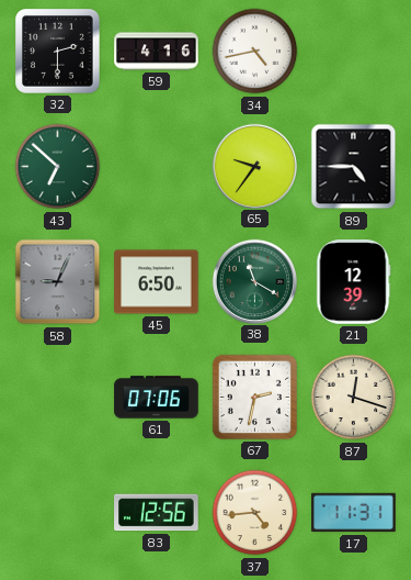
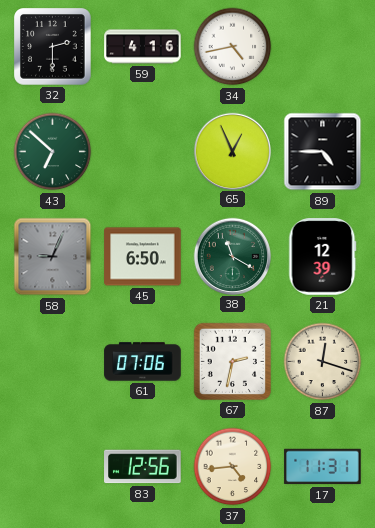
65: 9:36 -> 12:56
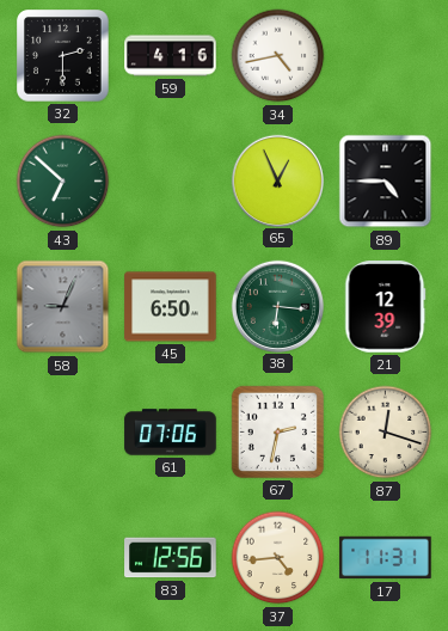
38: 11:20 -> 6:16
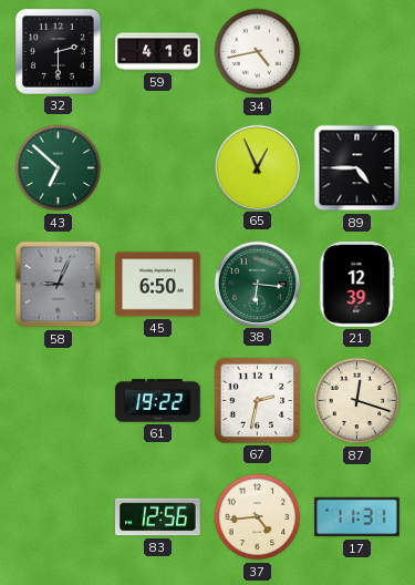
61: 07:06 -> 19:22
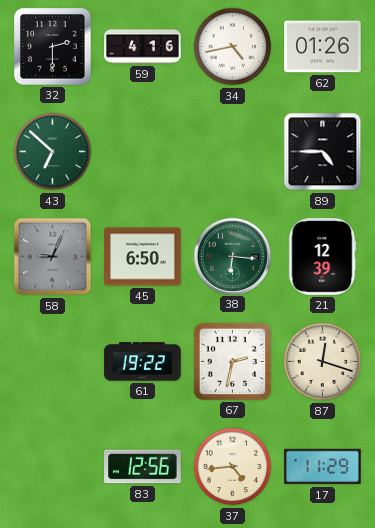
62: none -> 01:26
65: 12:56 -> none
17: 11:31 -> 11:29
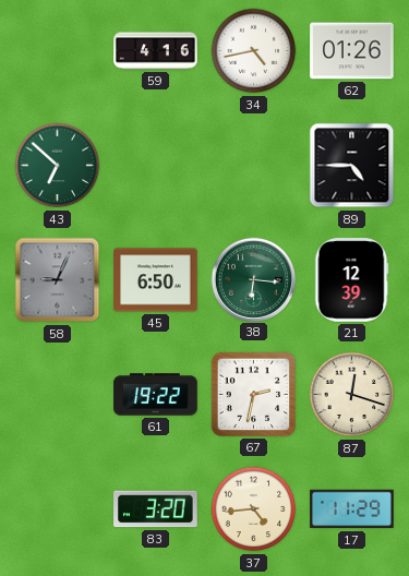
32: 2:30 -> none
83: 12:56 -> 3:20
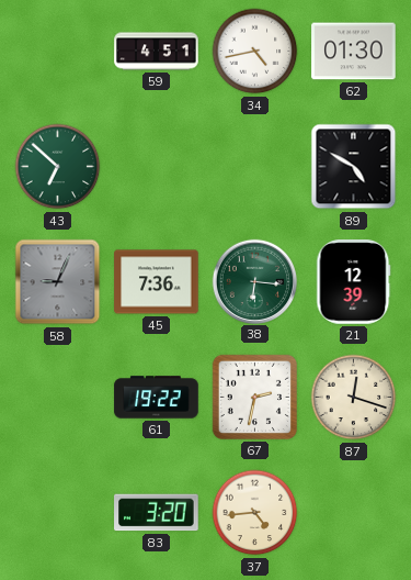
59: 4:16 -> 4:51
62: 01:26 -> 01:30
89: 4:45 -> 4:50
45: 6:50 -> 7:36
17: 11:29 -> none
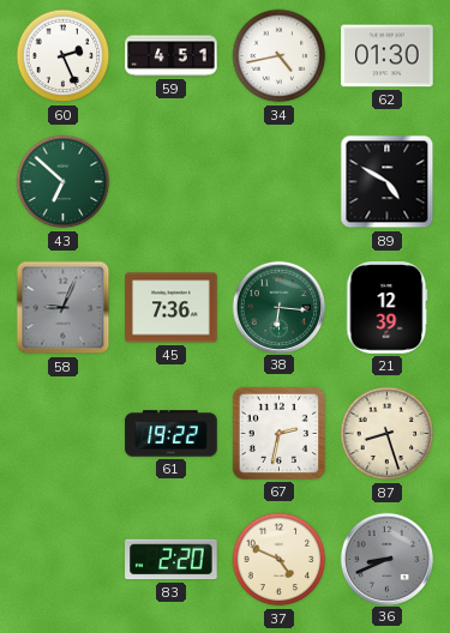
60: none -> 2:26
87: 12:18 -> 8:27
83: 3:20 -> 2:20
37: 4:44 -> 4:49
36: none -> 8:41
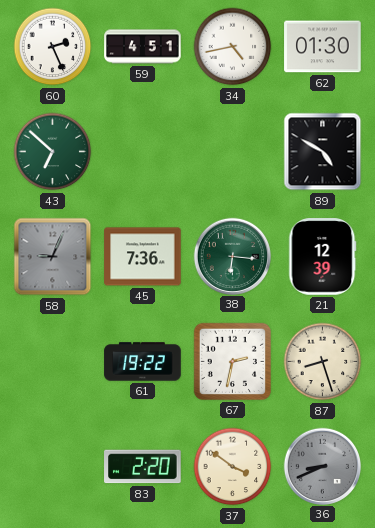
37: 4:49 -> 3:51
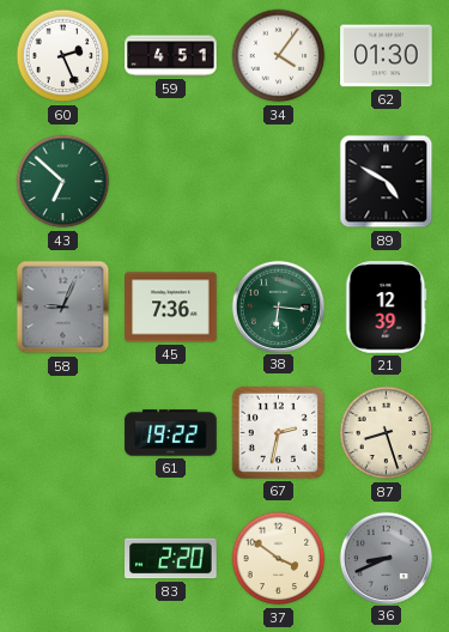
34: 4:43 -> 4:06
